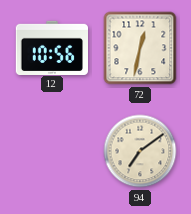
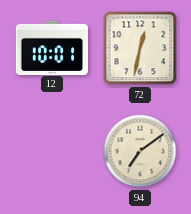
12: 10:56 -> 10:01
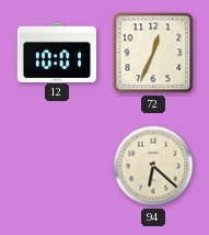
72: 12:32 -> 12:34
94: 7:09 -> 6:22
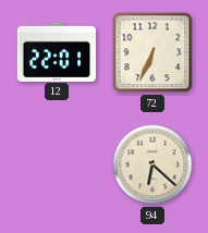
12: 10:01 -> 22:01
72: 12:34 -> 6:34
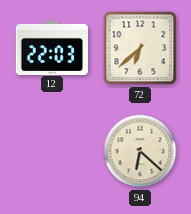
12: 22:01 -> 22:03
72: 6:34 -> 6:38
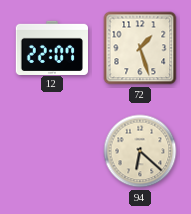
12: 22:03 -> 22:07
72: 6:38 -> 1:27
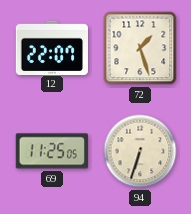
69: none -> 11:25
94: 6:22 -> 6:33
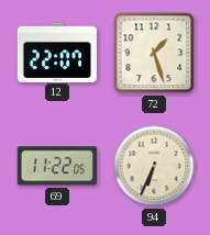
69: 11:25 -> 11:22
94: 6:33 -> 6:34
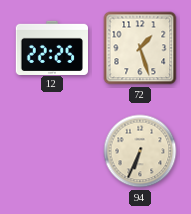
12: 22:07 -> 22:25
69: 11:22 -> none
